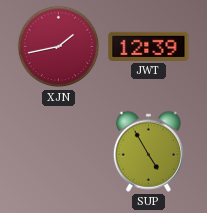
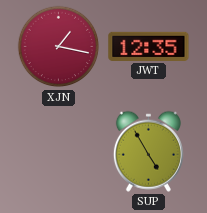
XJN: 1:43 -> 1:17
JWT: 12:39 -> 12:35
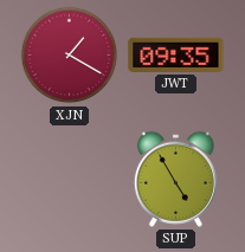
XJN: 1:17 -> 1:20
JWT: 12:35 -> 09:35
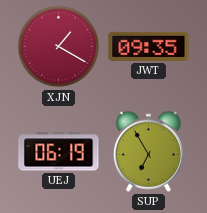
UEJ: none -> 06:19
SUP: 4:55 -> 6:55
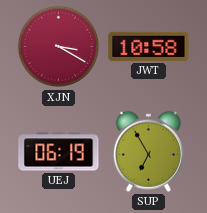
XJN: 1:20 -> 3:20
JWT: 09:35 -> 10:58
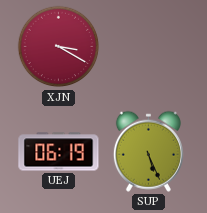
JWT: 10:58 -> none
SUP: 6:55 -> 5:26
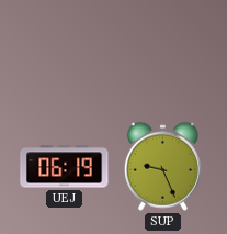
XJN: 3:20 -> none
SUP: 5:26 -> 9:26
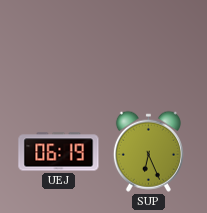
SUP: 9:26 -> 6:26
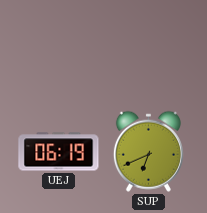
SUP: 6:26 -> 6:41
